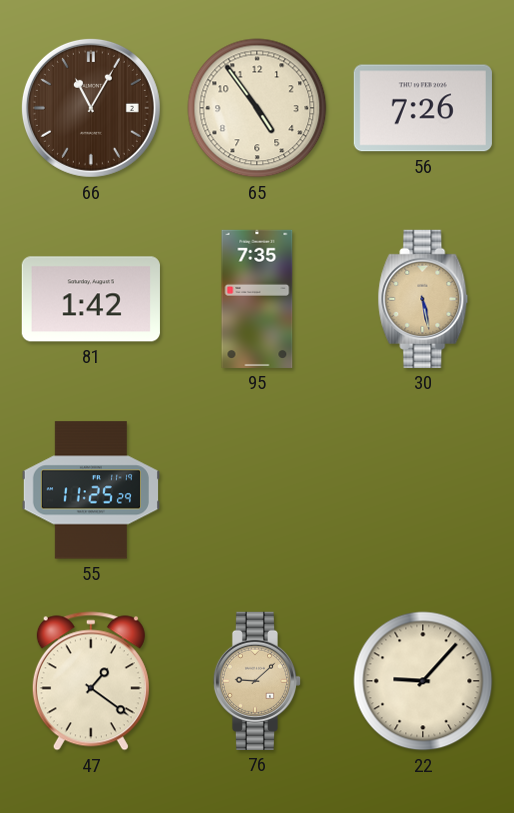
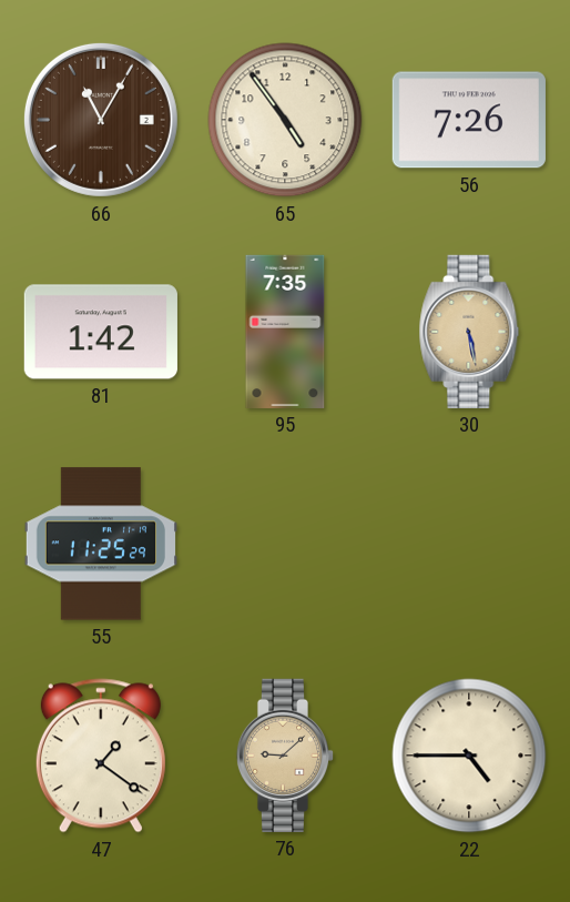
22: 9:07 -> 4:45
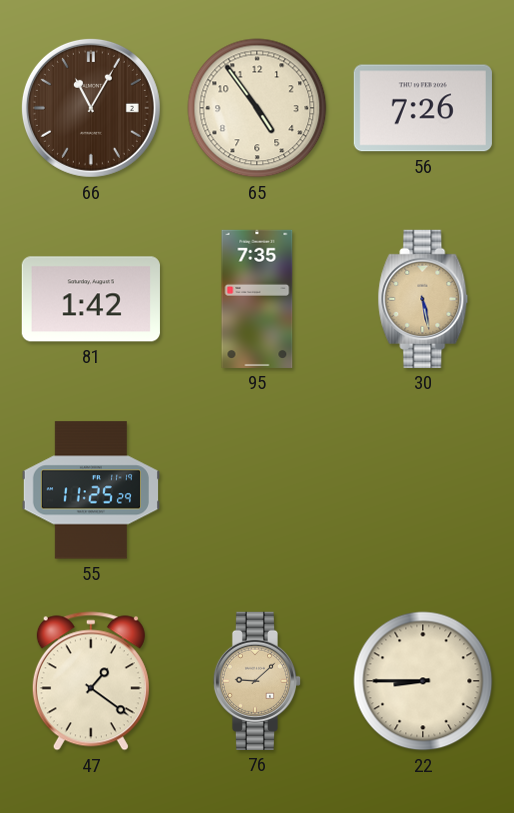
22: 4:45 -> 8:45
